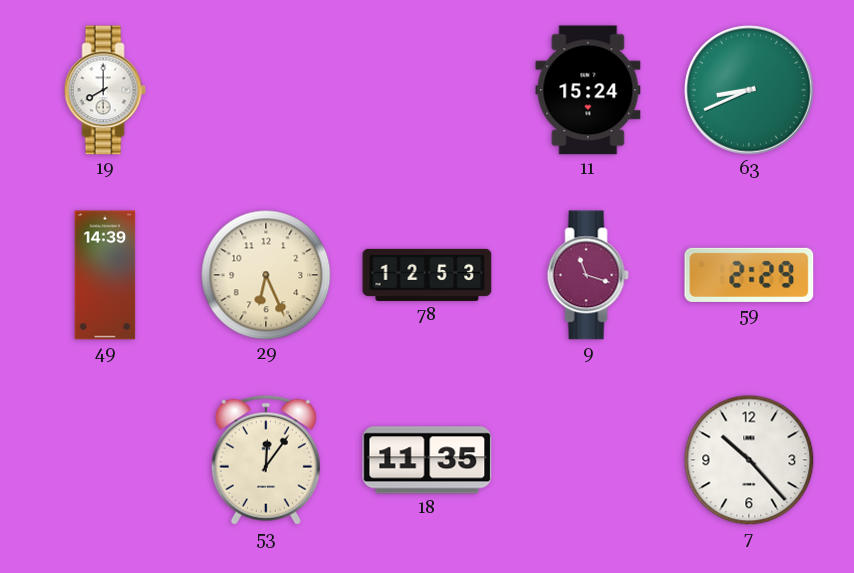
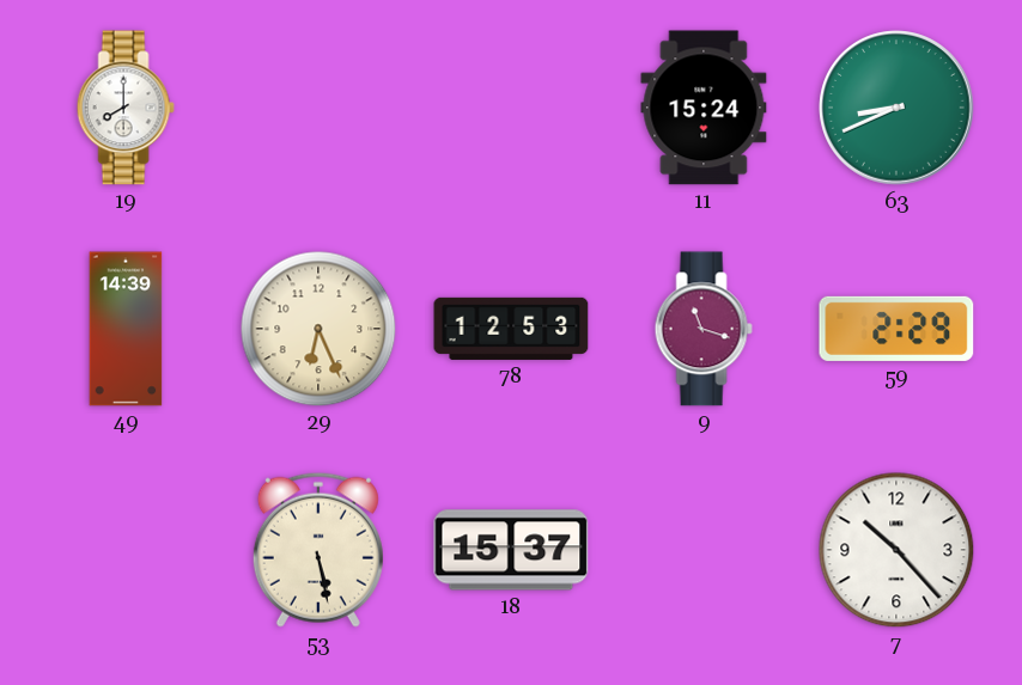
53: 12:06 -> 5:28
18: 11:35 -> 15:37
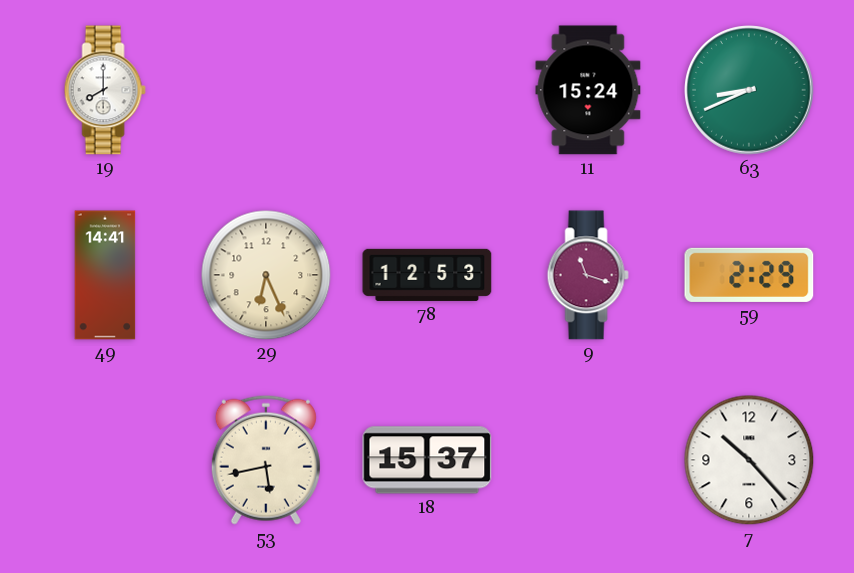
49: 14:39 -> 14:41
53: 5:28 -> 5:43
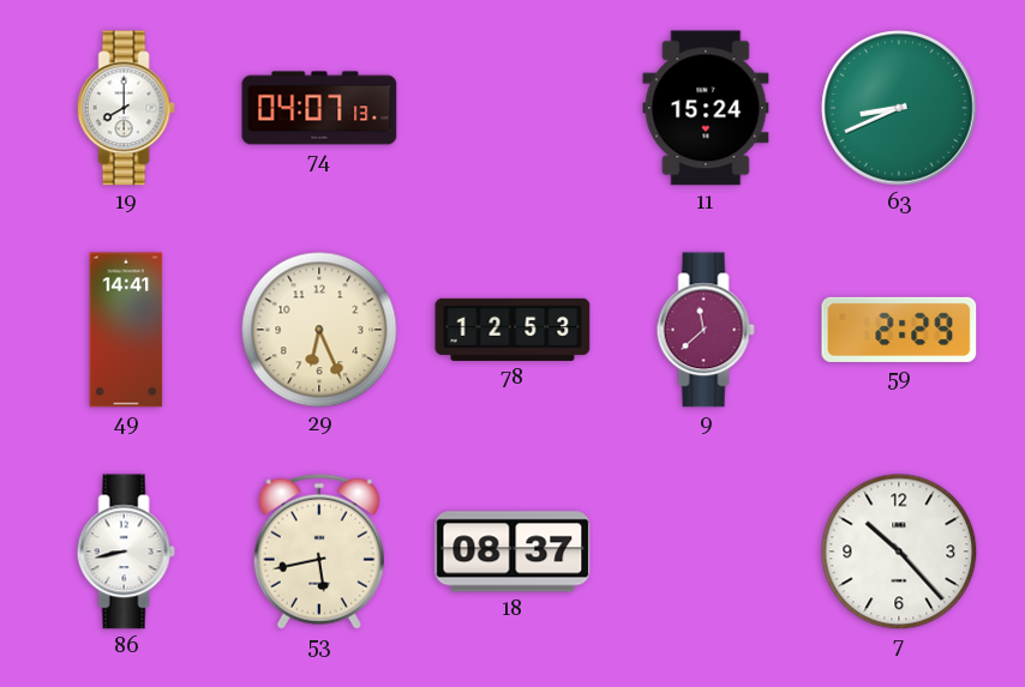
74: none -> 04:07
9: 11:18 -> 11:38
86: none -> 8:43
18: 15:37 -> 08:37
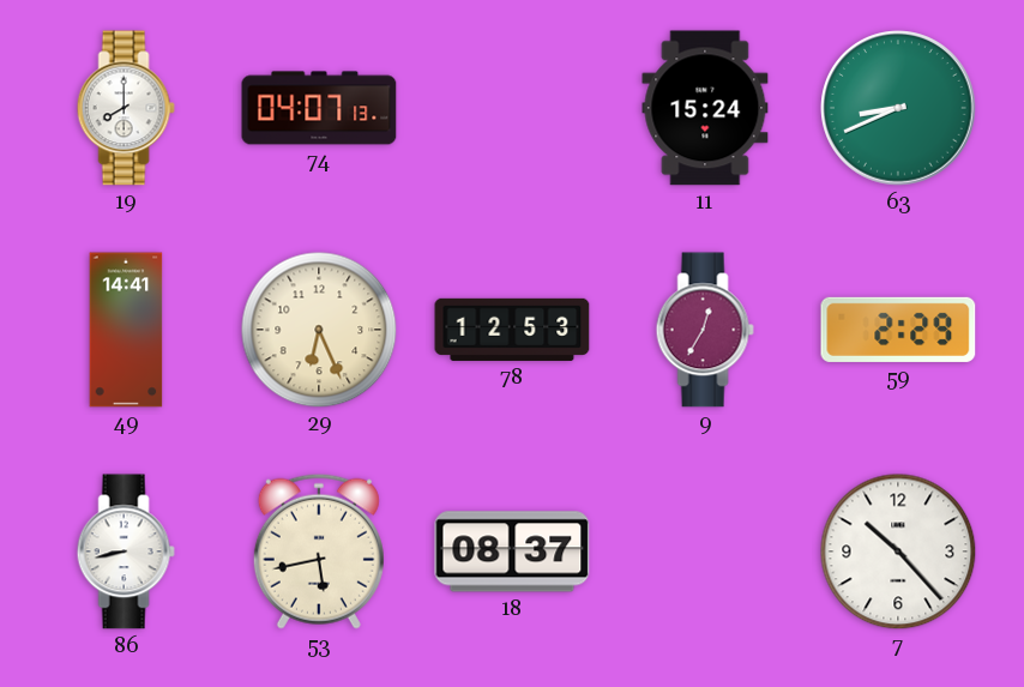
9: 11:38 -> 12:35
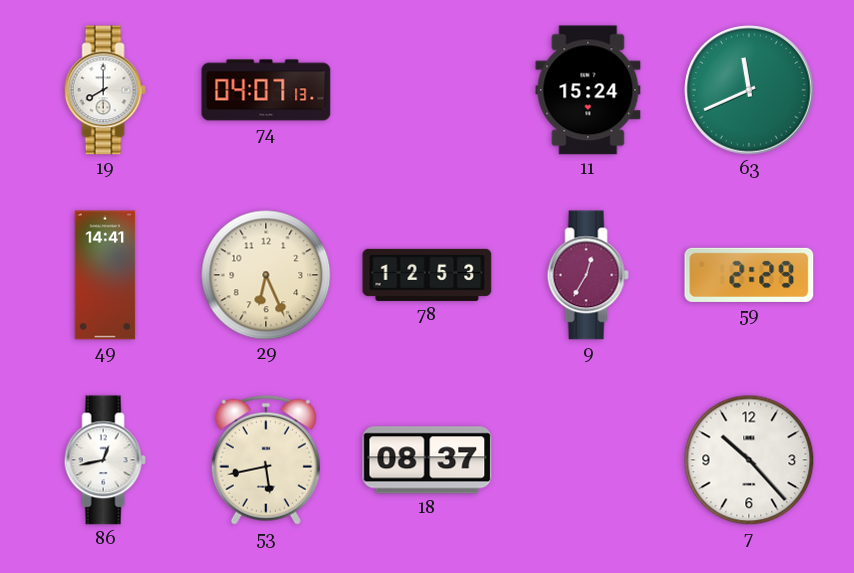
63: 8:41 -> 11:41
86: 8:43 -> 12:43
